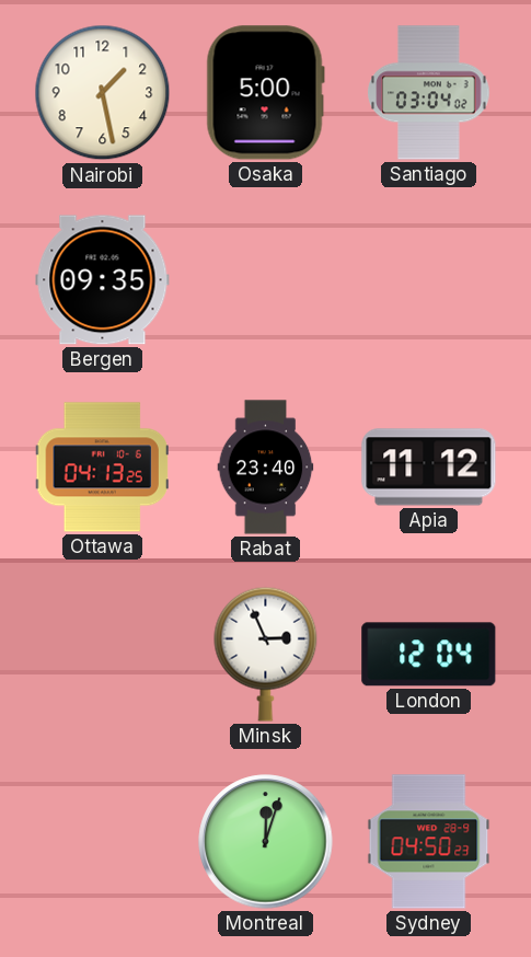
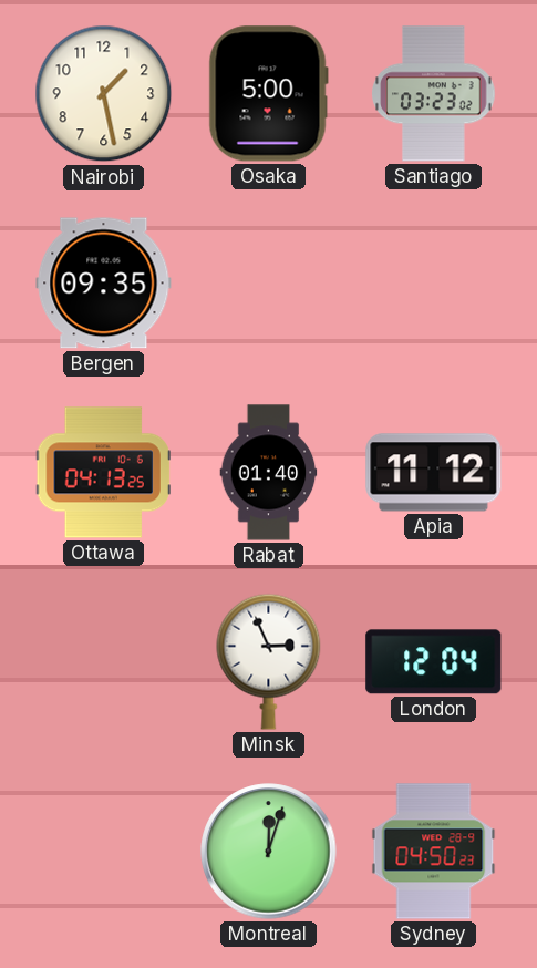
Santiago: 03:04 -> 03:23
Rabat: 23:40 -> 01:40
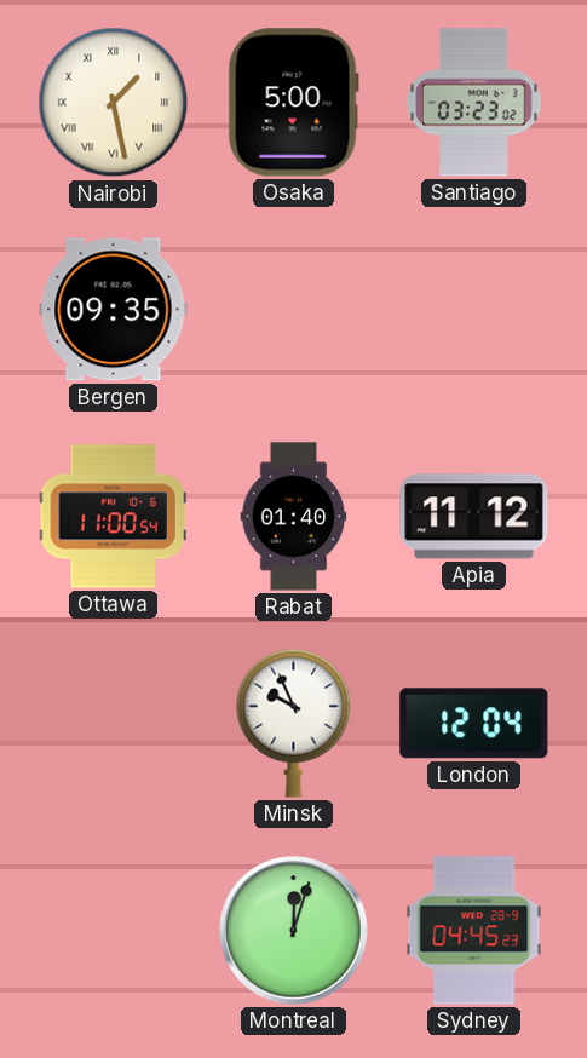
Nairobi numerals: Arabic -> Roman
Ottawa: 04:13 -> 11:00
Minsk: 2:56 -> 9:56
Sydney: 04:50 -> 04:45
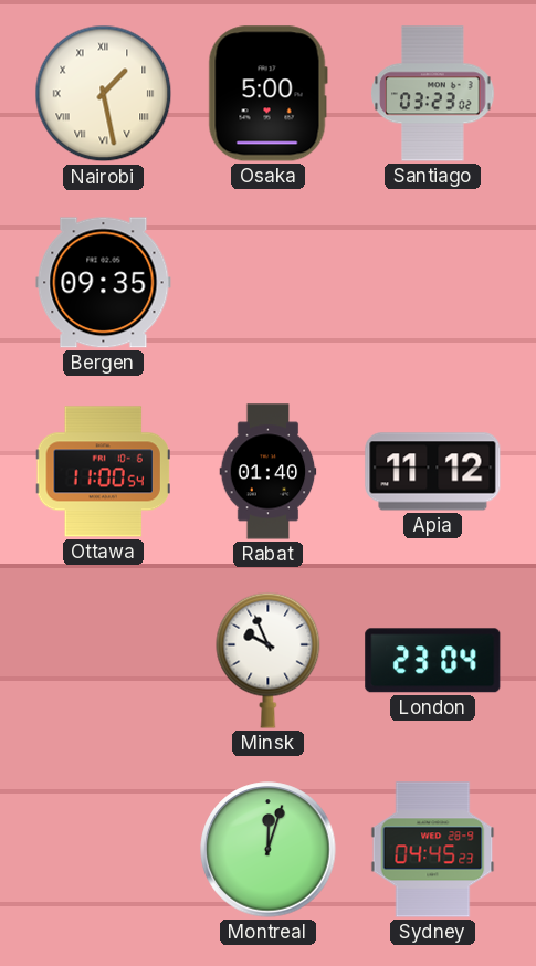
London: 12:04 -> 23:04
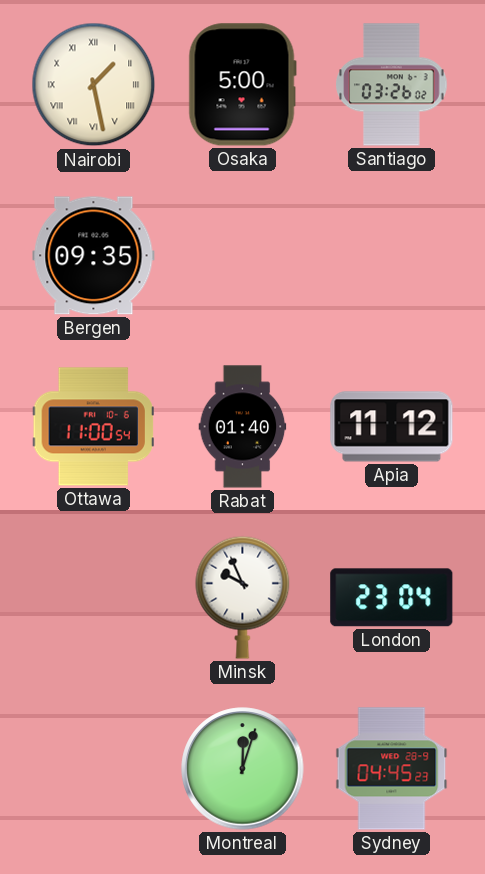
Santiago: 03:23 -> 03:26
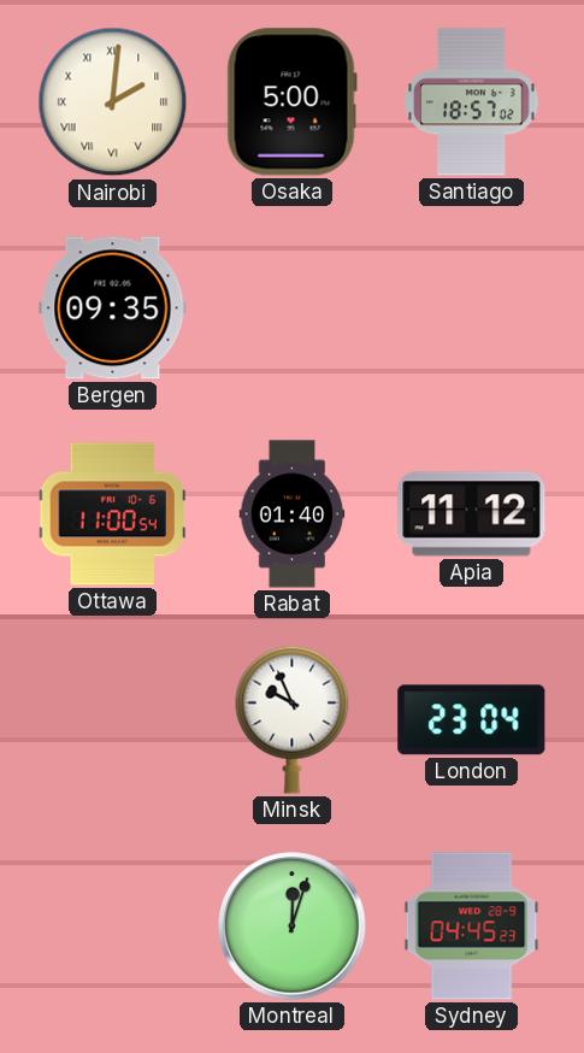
Nairobi: 1:28 -> 2:01
Santiago: 03:26 -> 18:57
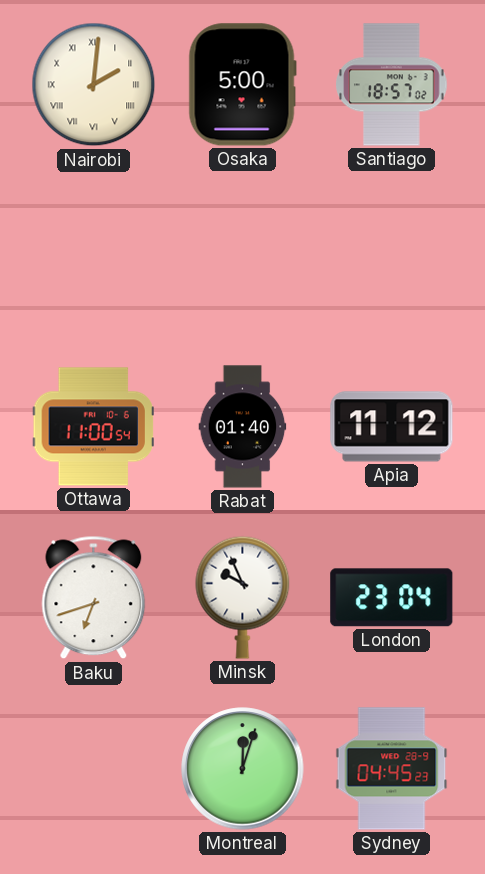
Bergen: 09:35 -> none
Baku: none -> 6:42
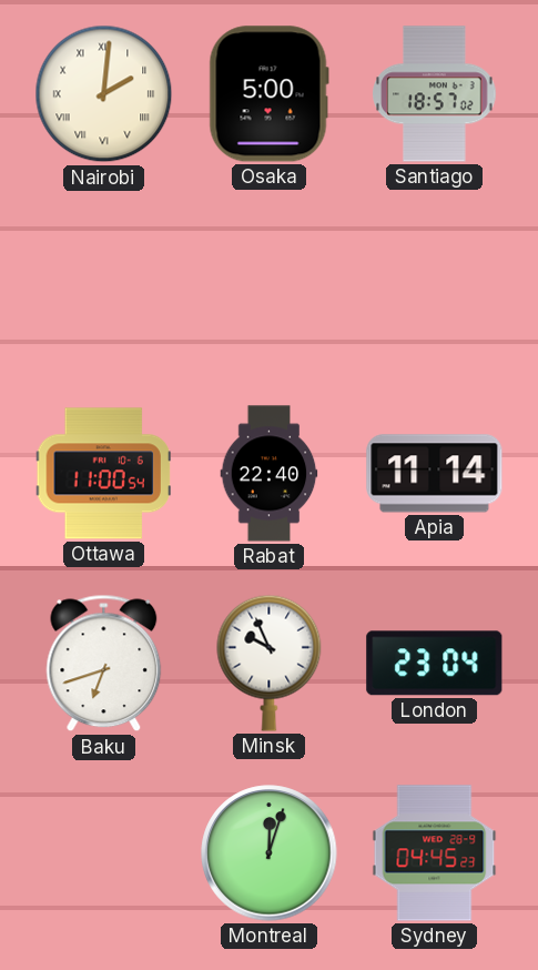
Rabat: 01:40 -> 22:40
Apia: 11:12 -> 11:14
